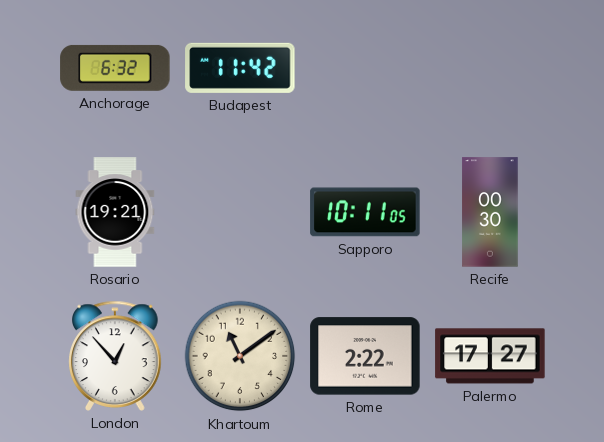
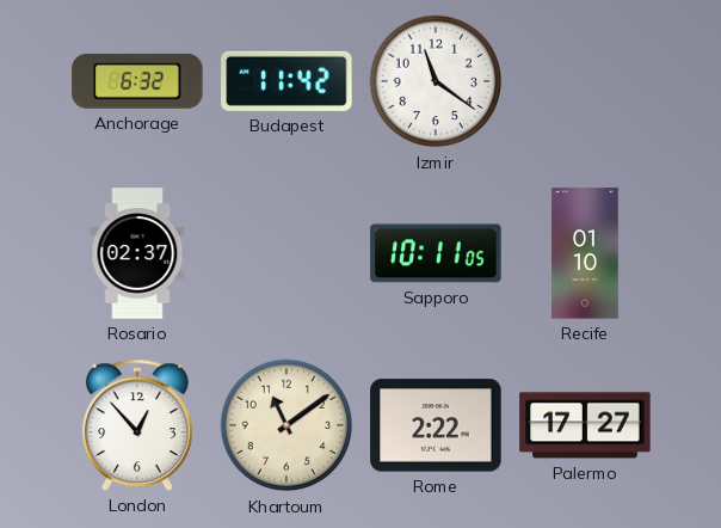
Izmir: none -> 11:21
Rosario: 19:21 -> 02:37
Recife: 00:30 -> 01:10
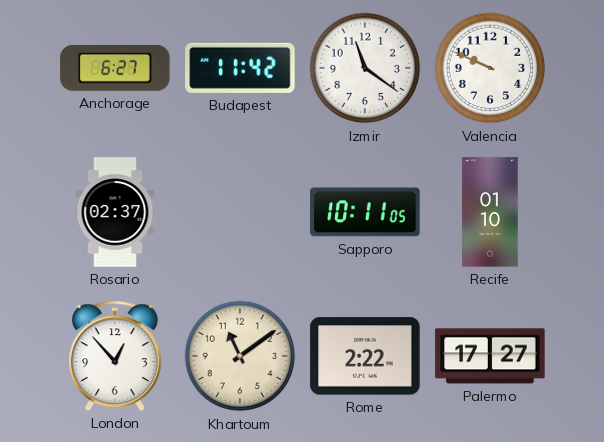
Anchorage: 6:32 -> 6:27
Valencia: none -> 9:49
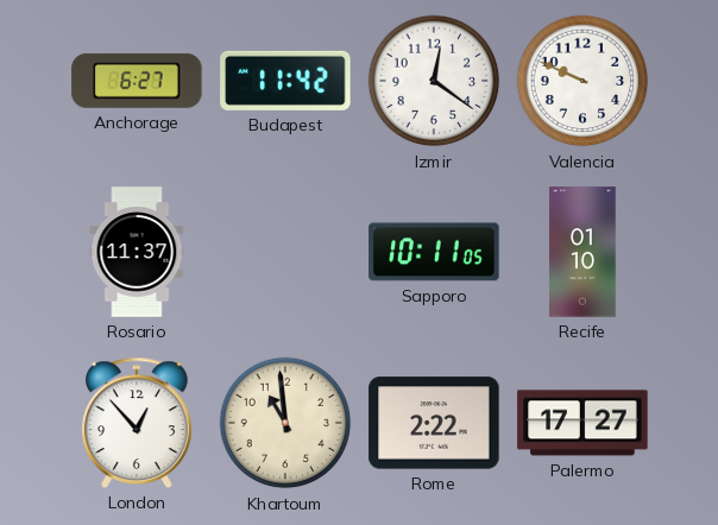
Izmir: 11:21 -> 12:21
Rosario: 02:37 -> 11:37
Khartoum: 11:09 -> 10:59
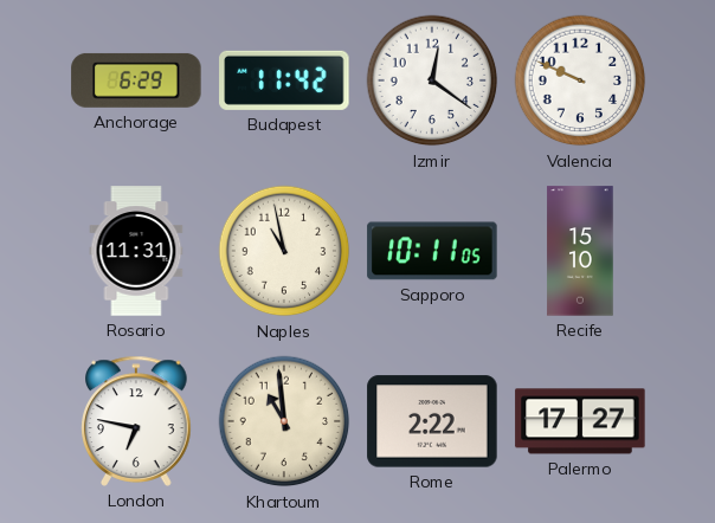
Anchorage: 6:27 -> 6:29
Rosario: 11:37 -> 11:31
Naples: none -> 10:58
Recife: 01:10 -> 15:10
London: 12:53 -> 6:47
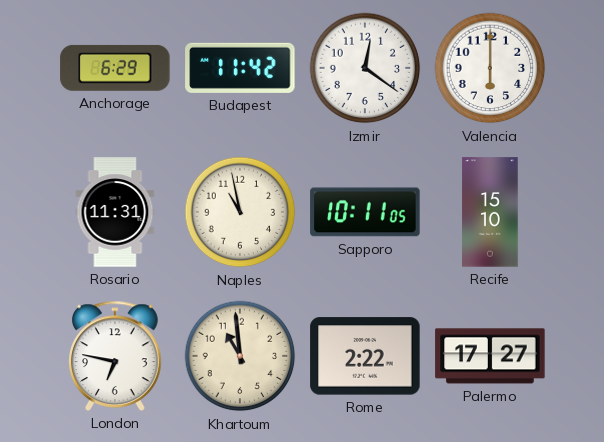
Valencia: 9:49 -> 6:00
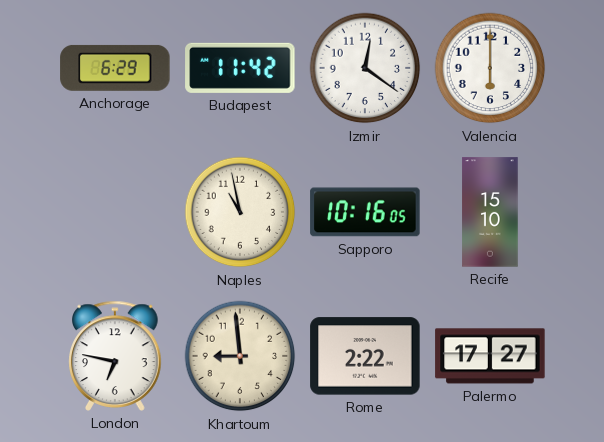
Rosario: 11:31 -> none
Sapporo: 10:11 -> 10:16
Khartoum: 10:59 -> 8:59
